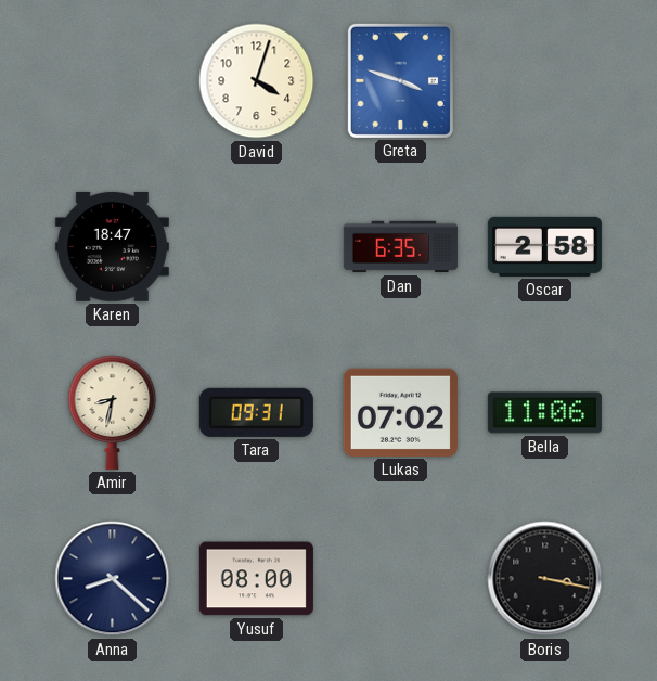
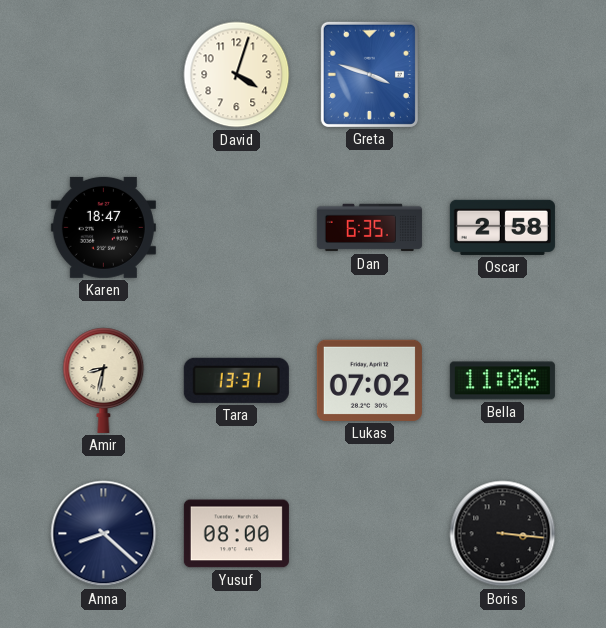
Tara: 09:31 -> 13:31
Boris: 3:17 -> 3:16
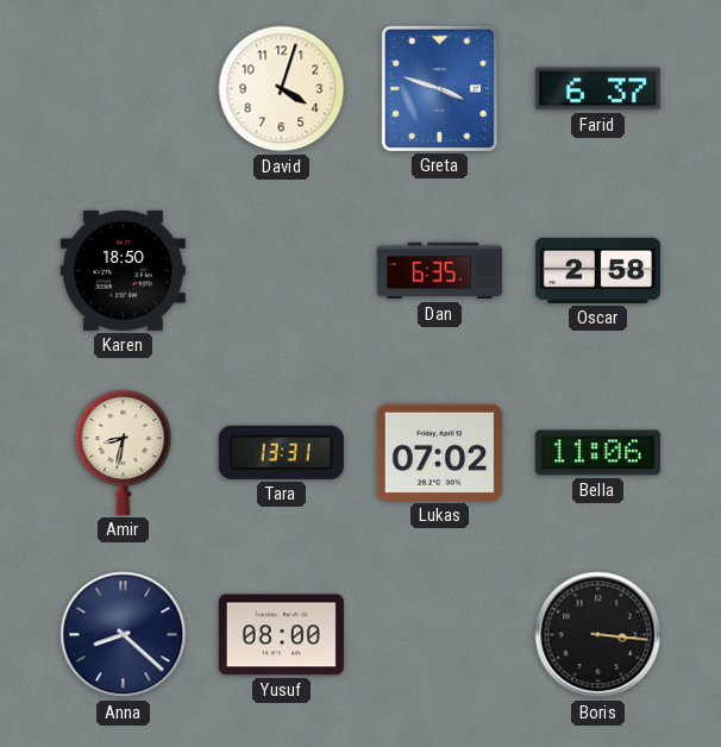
Farid: none -> 6:37
Karen: 18:47 -> 18:50
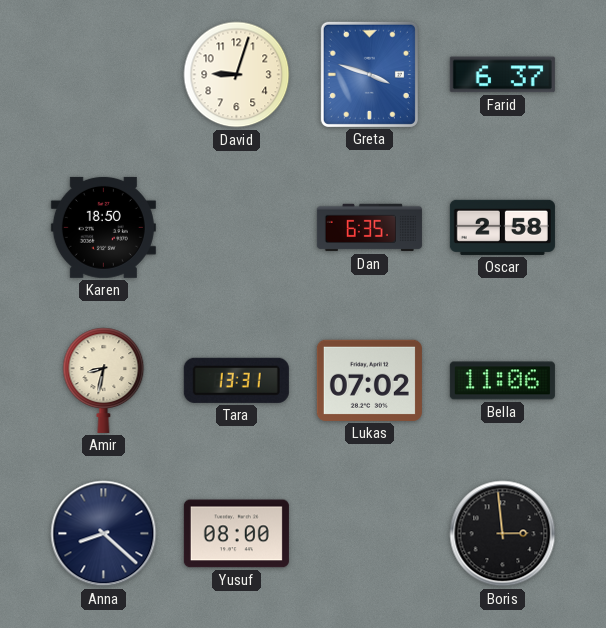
David: 4:03 -> 9:03
Boris: 3:16 -> 2:59
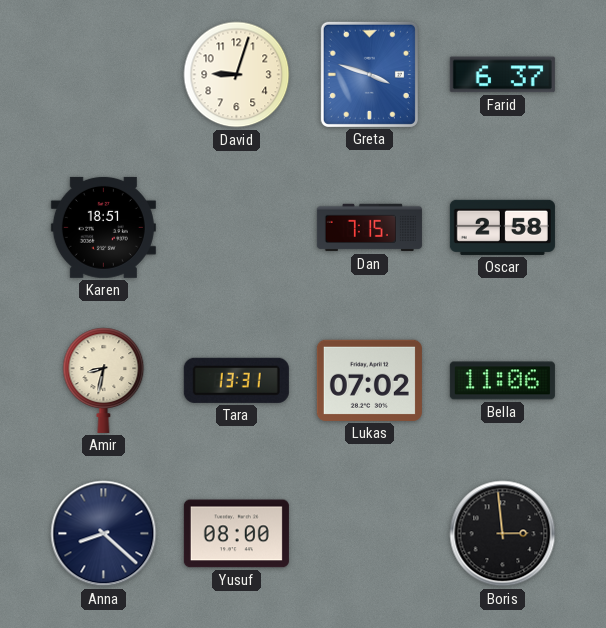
Karen: 18:50 -> 18:51
Dan: 6:35 -> 7:15
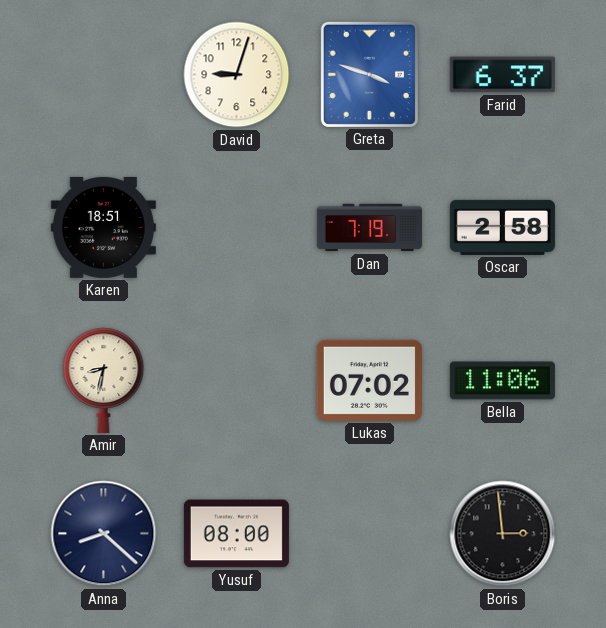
Dan: 7:15 -> 7:19
Tara: 13:31 -> none
